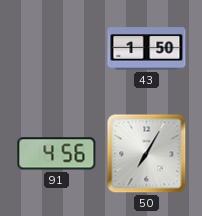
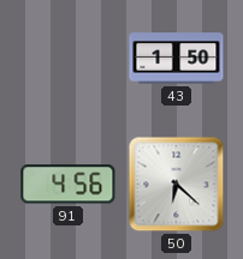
50: 7:05 -> 6:22
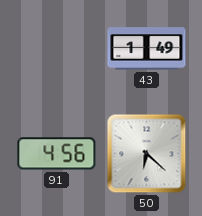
43: 1:50 -> 1:49
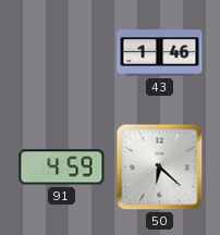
43: 1:49 -> 1:46
91: 4:56 -> 4:59
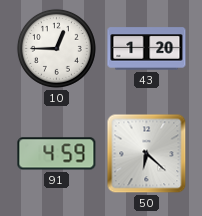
10: none -> 12:45
43: 1:46 -> 1:20
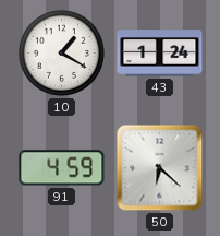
10: 12:45 -> 1:20
43: 1:20 -> 1:24
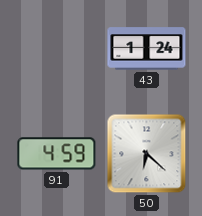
10: 1:20 -> none
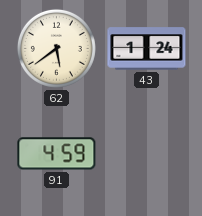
62: none -> 5:39
50: 6:22 -> none
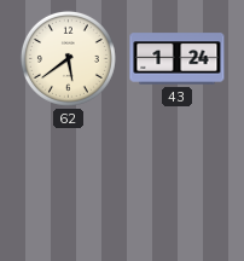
91: 4:59 -> none
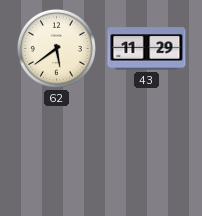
43: 1:24 -> 11:29
